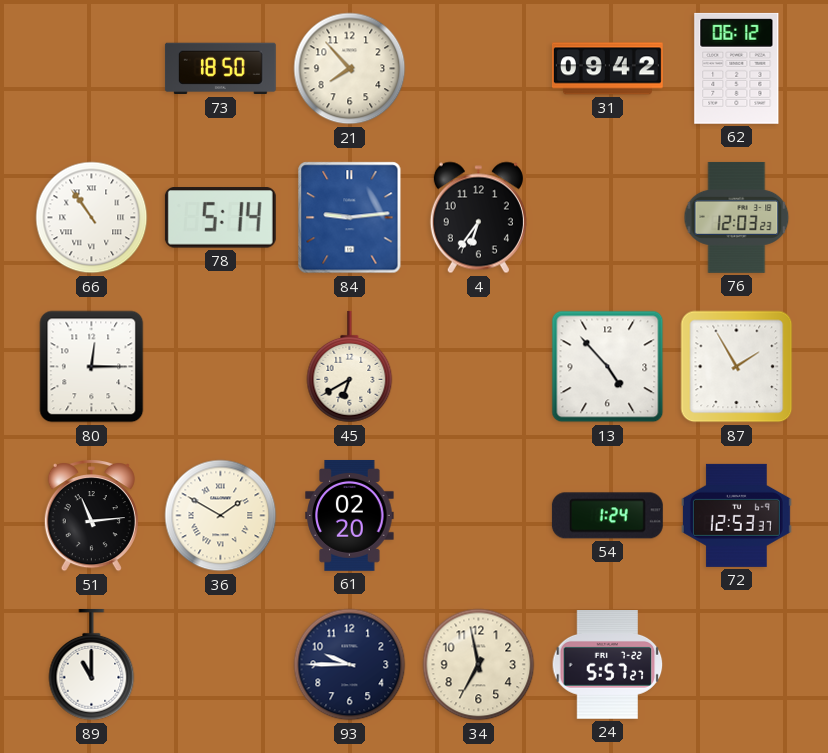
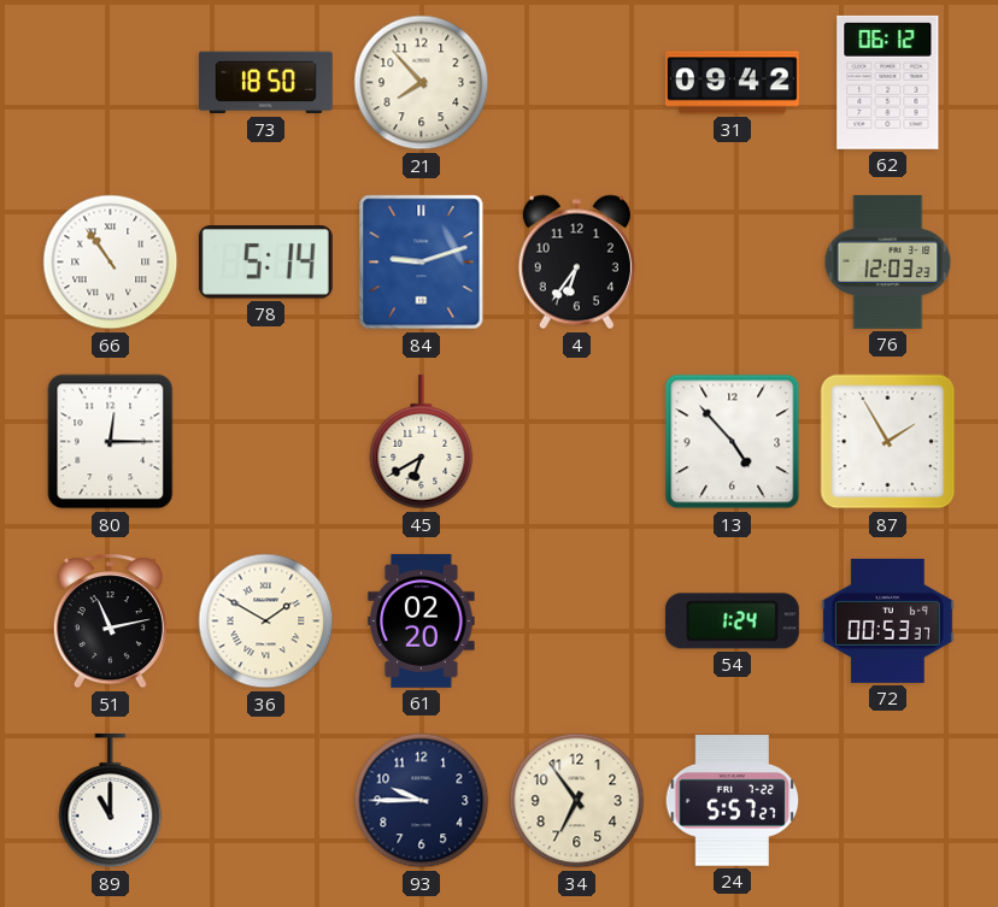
84: 9:14 -> 9:12
51: 11:14 -> 11:13
72: 12:53 -> 00:53
34: 6:58 -> 6:54
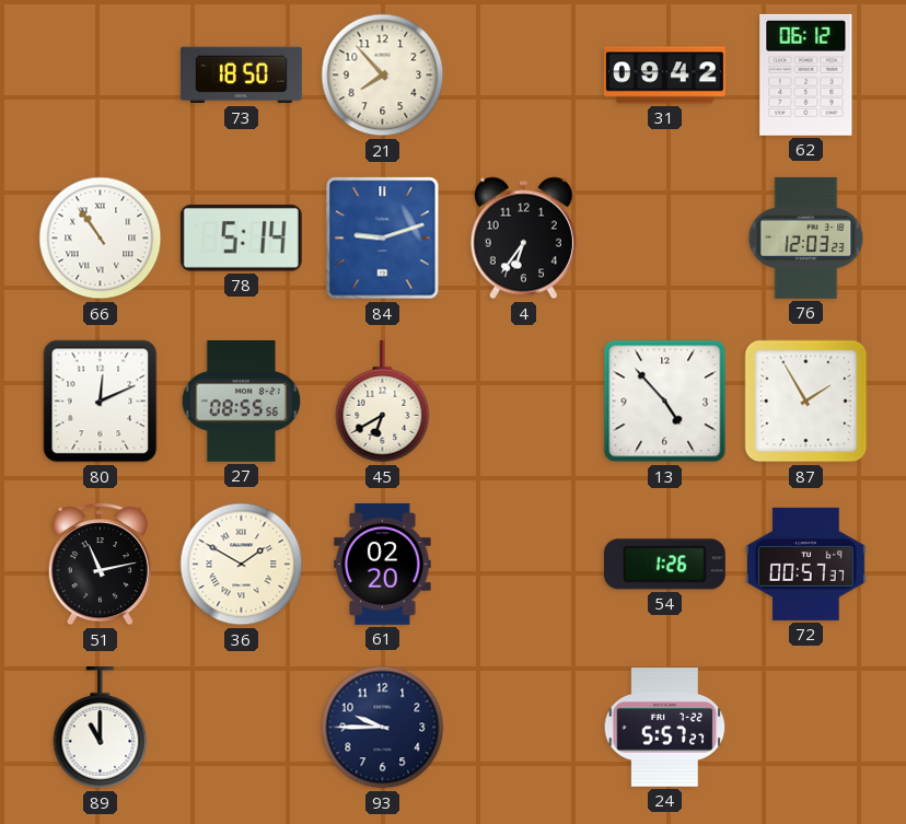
80: 12:15 -> 12:11
27: none -> 08:55
54: 1:24 -> 1:26
72: 00:53 -> 00:57
34: 6:54 -> none
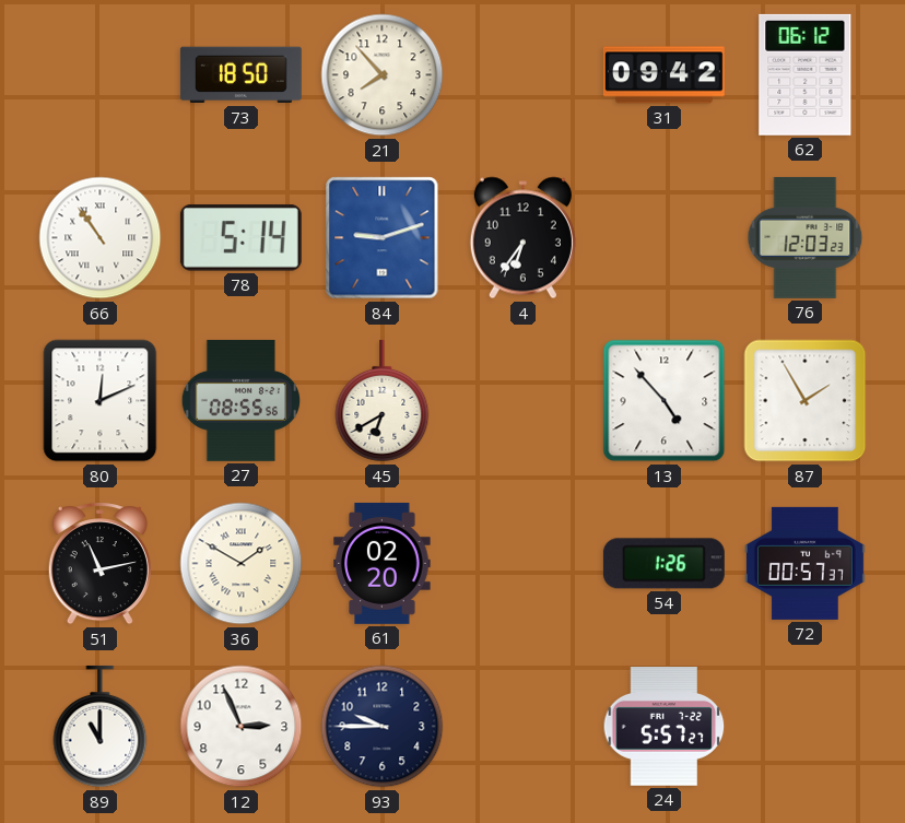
12: none -> 2:56
